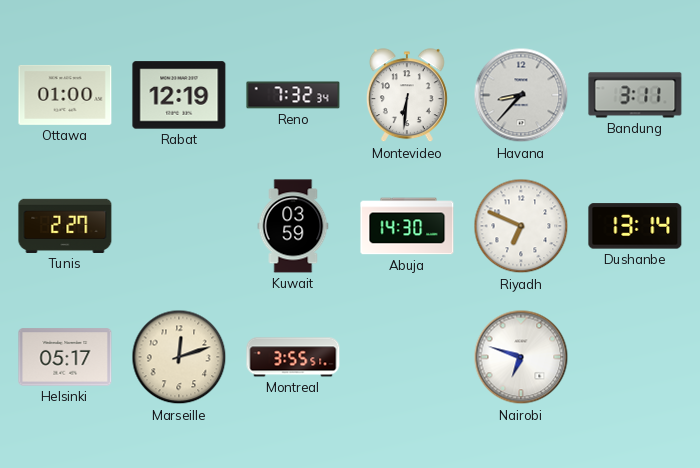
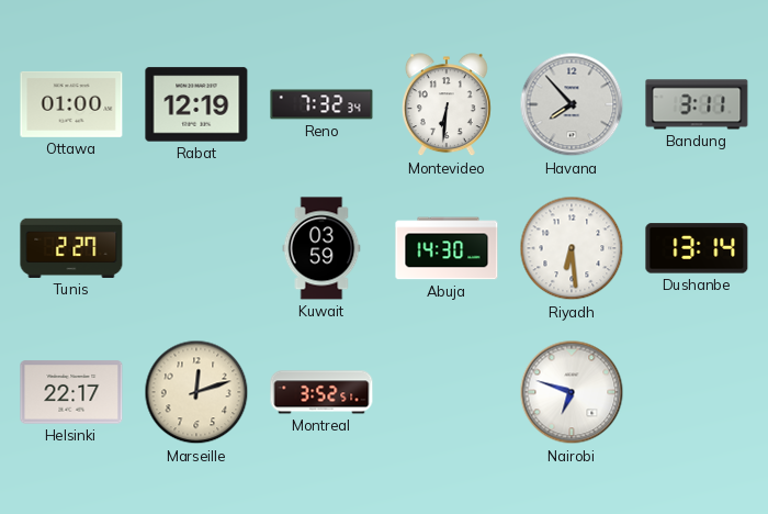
Havana: 8:37 -> 7:53
Riyadh: 6:49 -> 6:29
Helsinki: 05:17 -> 22:17
Montreal: 3:55 -> 3:52
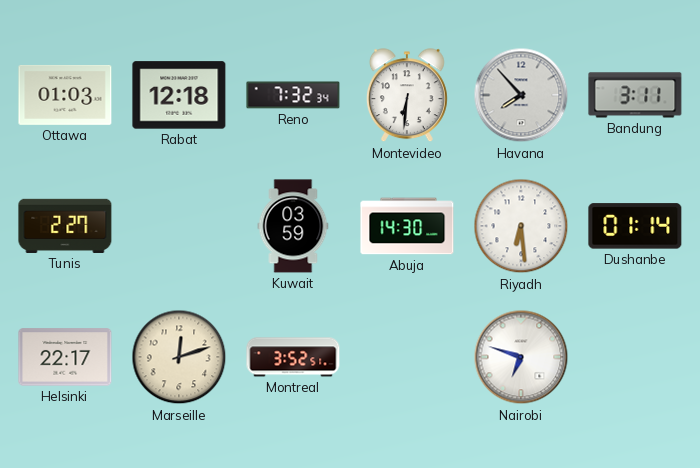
Ottawa: 01:00 -> 01:03
Rabat: 12:19 -> 12:18
Dushanbe: 13:14 -> 01:14
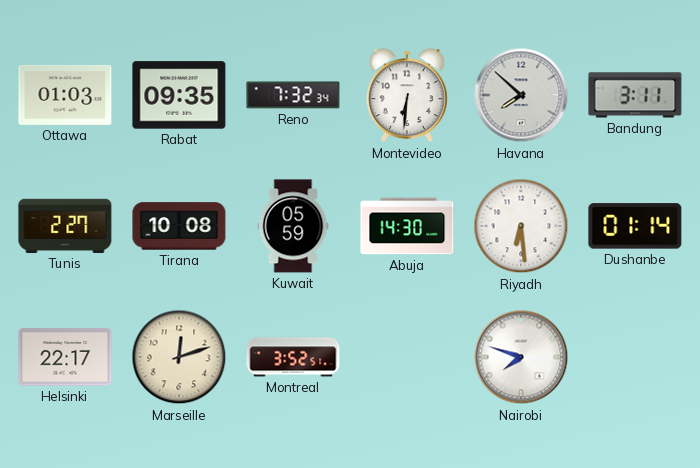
Rabat: 12:18 -> 09:35
Havana: 7:53 -> 7:52
Tirana: none -> 10:08
Kuwait: 03:59 -> 05:59
Nairobi: 6:48 -> 7:48
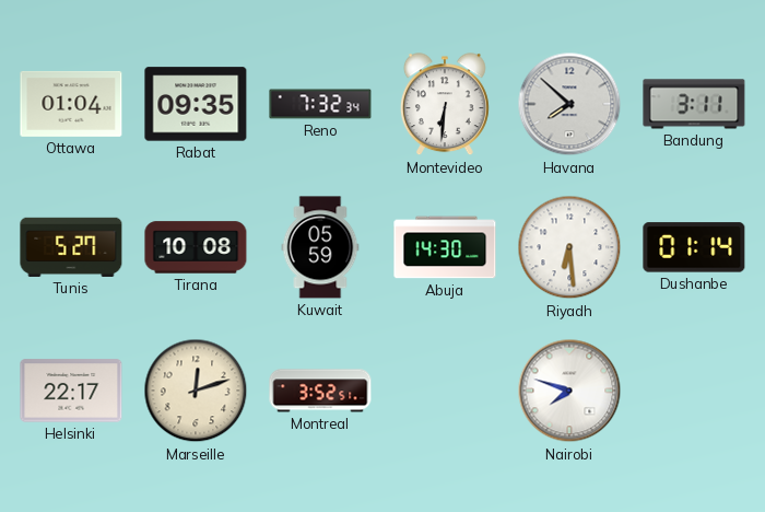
Ottawa: 01:03 -> 01:04
Tunis: 2:27 -> 5:27
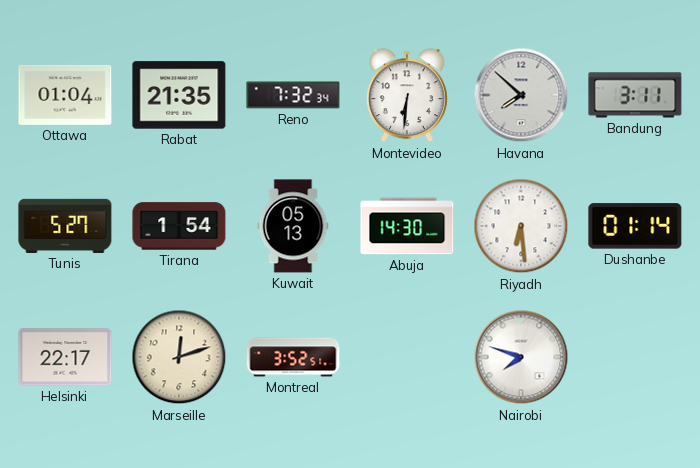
Rabat: 09:35 -> 21:35
Tirana: 10:08 -> 1:54
Kuwait: 05:59 -> 05:13
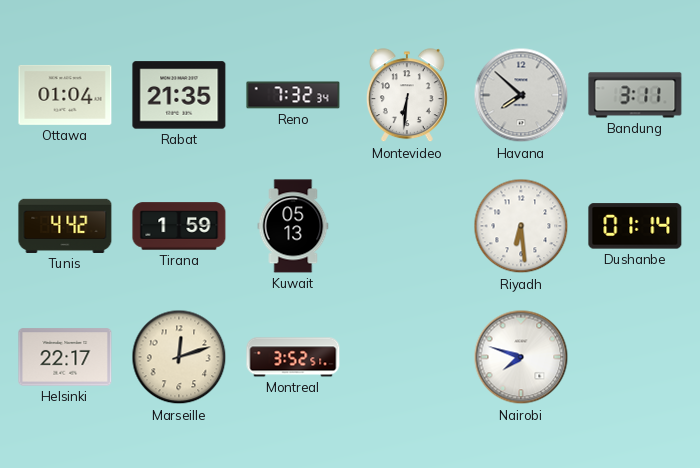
Tunis: 5:27 -> 4:42
Tirana: 1:54 -> 1:59
Abuja: 14:30 -> none
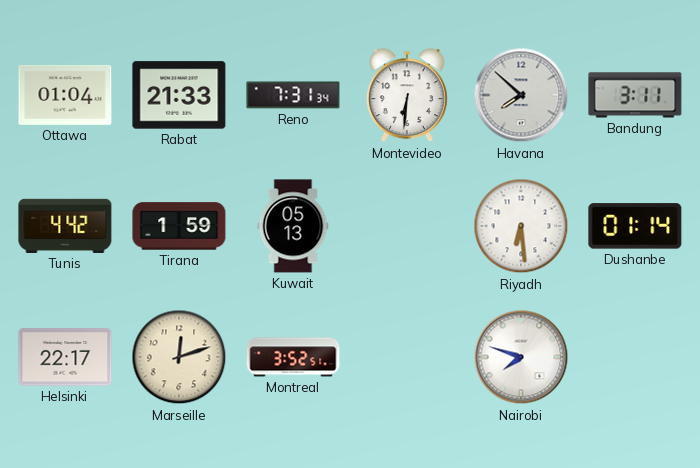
Rabat: 21:35 -> 21:33
Reno: 7:32 -> 7:31
